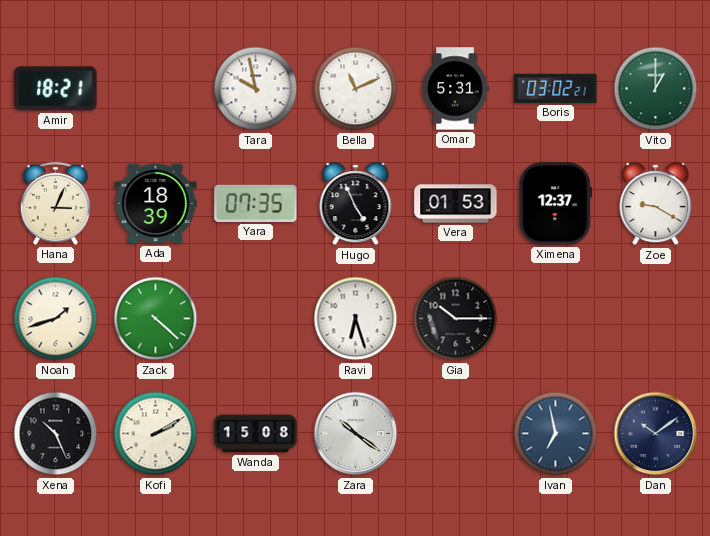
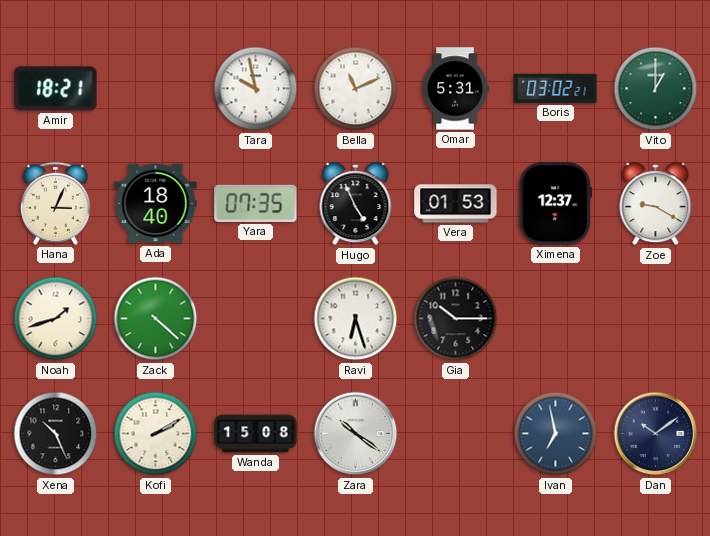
Ada: 18:39 -> 18:40
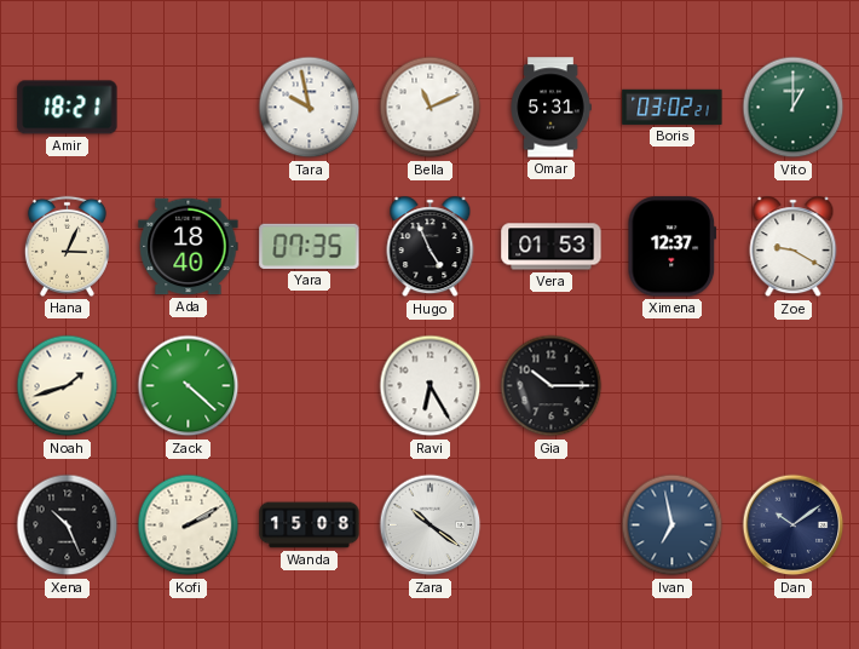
Ravi: 6:27 -> 6:25
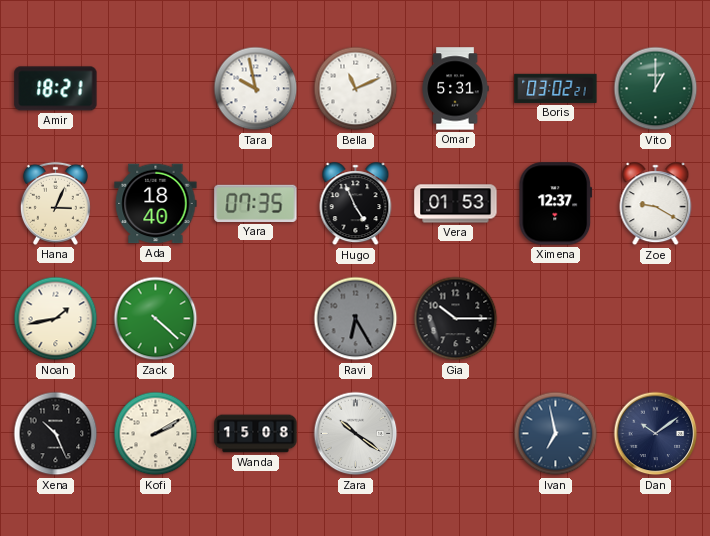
Noah: 1:42 -> 1:43
Ravi dial: white -> grey
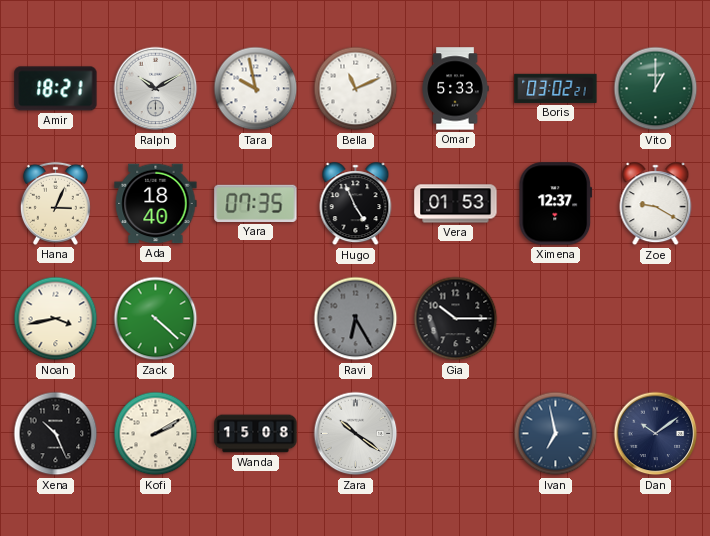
Ralph: none -> 10:10
Omar: 5:31 -> 5:33
Noah: 1:43 -> 3:43
